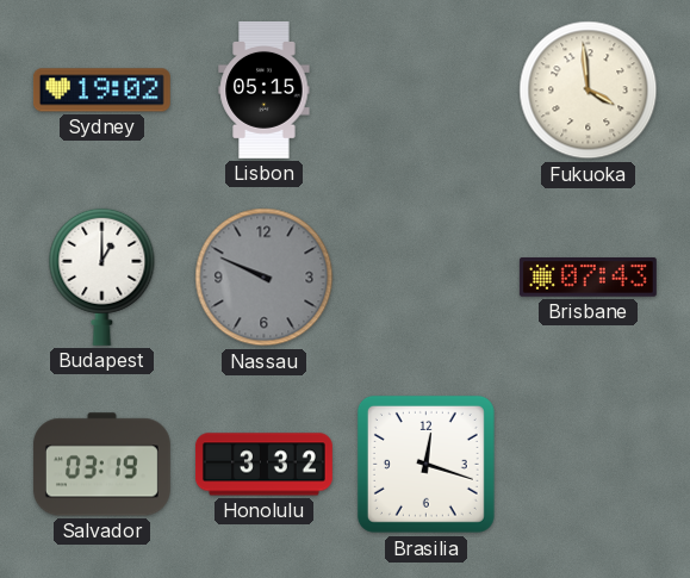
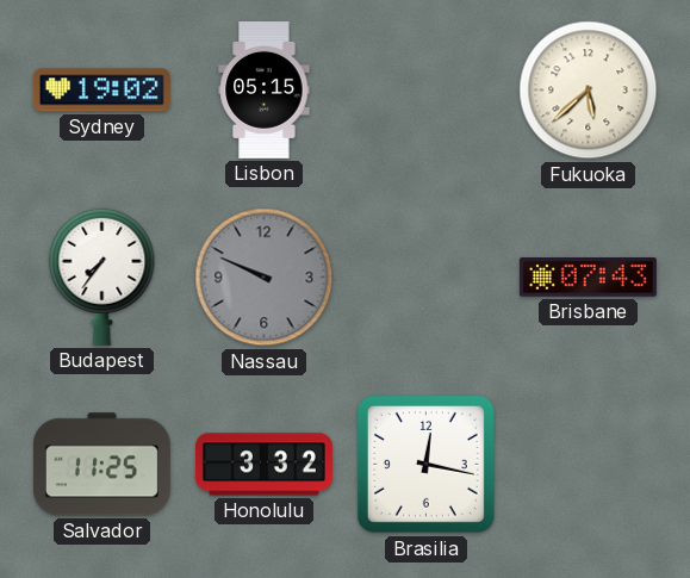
Fukuoka: 3:59 -> 5:38
Budapest: 1:00 -> 7:36
Salvador: 03:19 -> 11:25
Brasilia: 12:18 -> 12:17
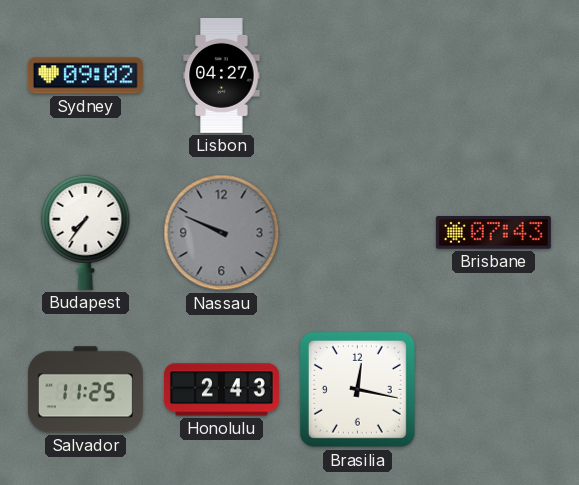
Sydney: 19:02 -> 09:02
Lisbon: 05:15 -> 04:27
Fukuoka: 5:38 -> none
Honolulu: 3:32 -> 2:43
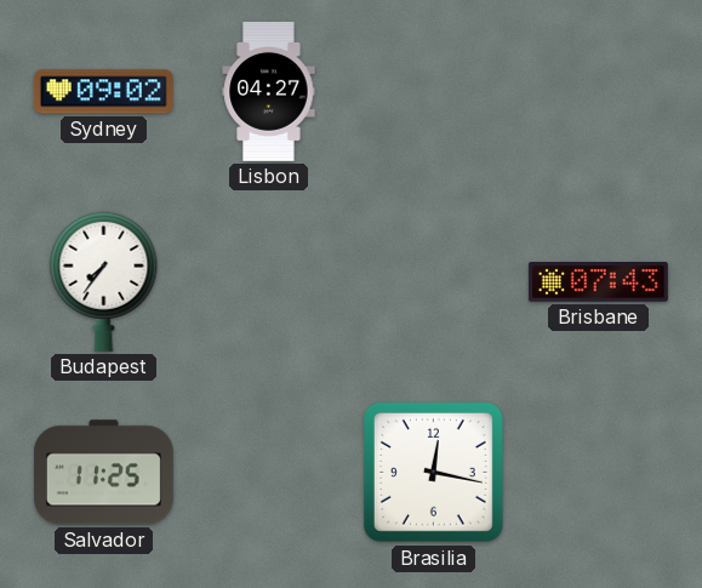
Nassau: 9:49 -> none
Honolulu: 2:43 -> none
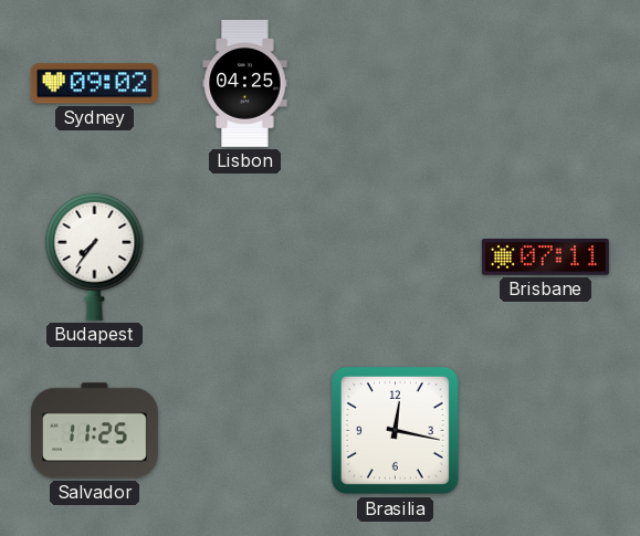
Lisbon: 04:27 -> 04:25
Brisbane: 07:43 -> 07:11
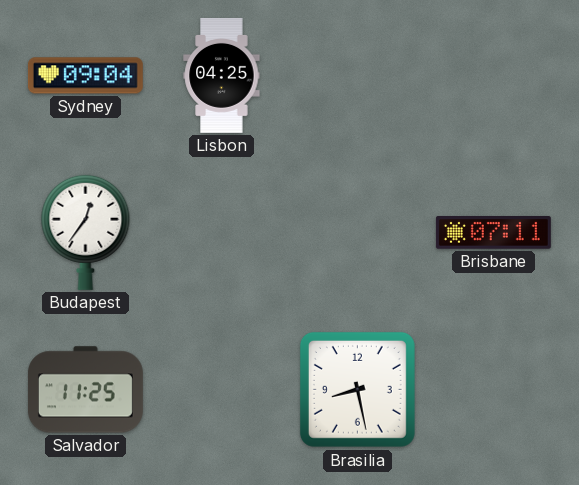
Sydney: 09:02 -> 09:04
Budapest: 7:36 -> 12:36
Brasilia: 12:17 -> 8:28
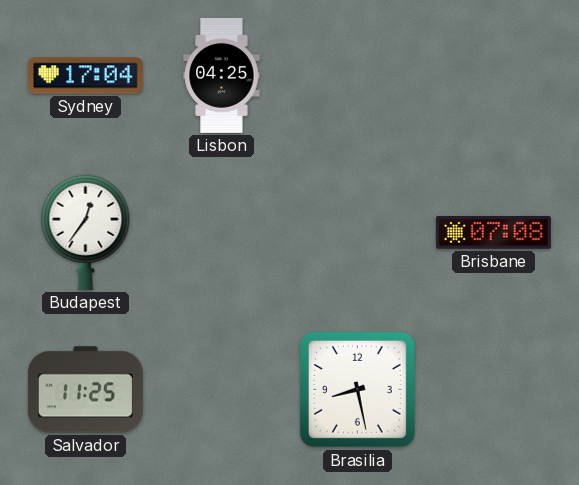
Sydney: 09:04 -> 17:04
Brisbane: 07:11 -> 07:08
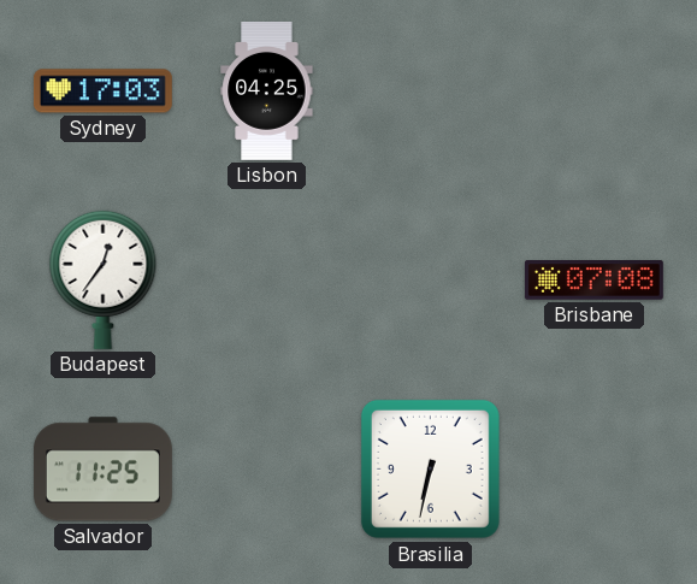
Sydney: 17:04 -> 17:03
Brasilia: 8:28 -> 6:32
